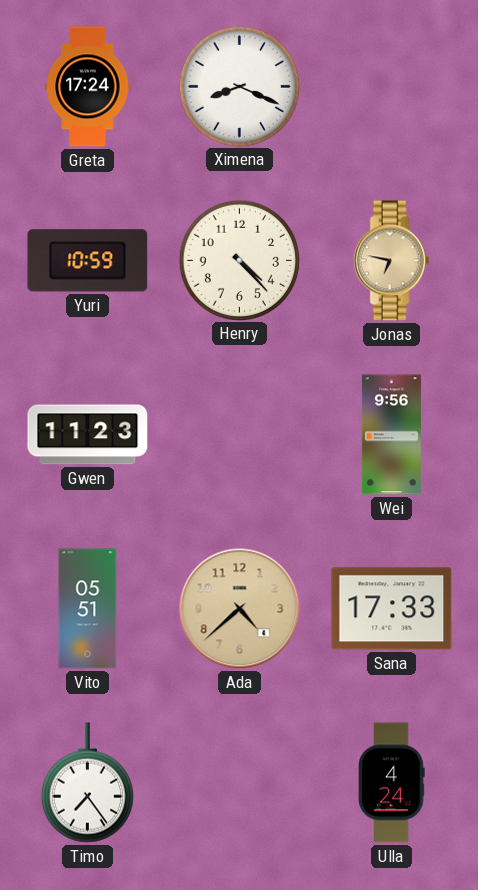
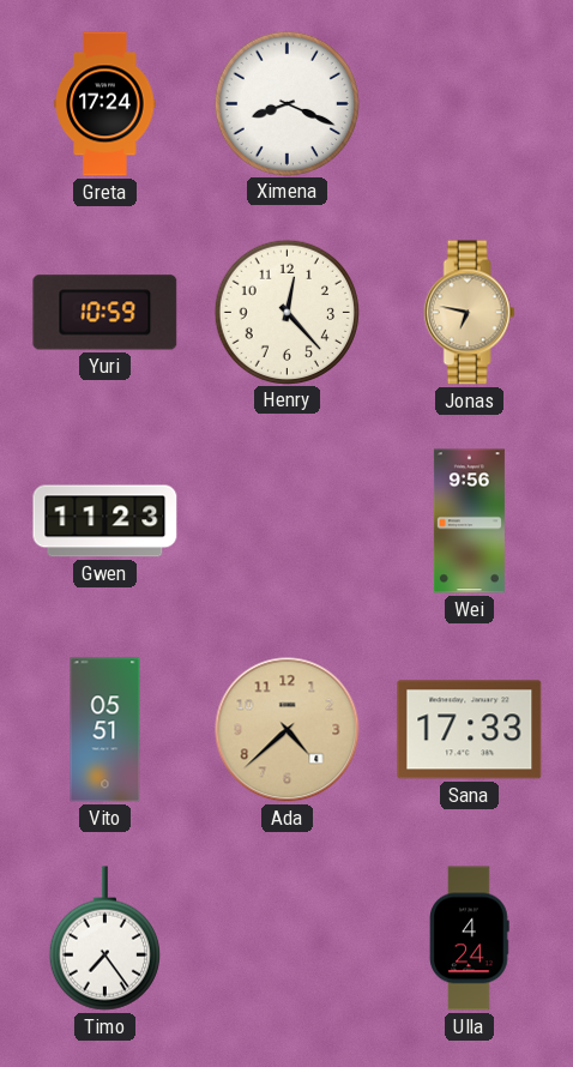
Henry: 4:23 -> 12:23
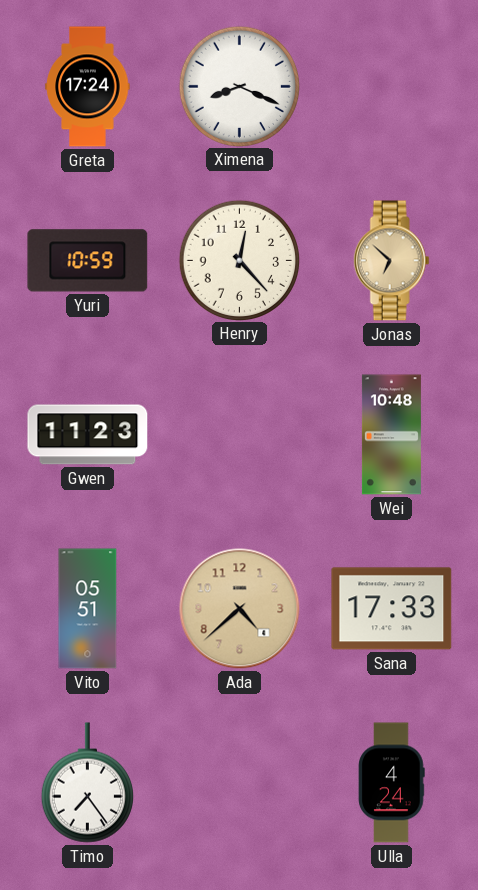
Jonas: 6:47 -> 6:52
Wei: 9:56 -> 10:48
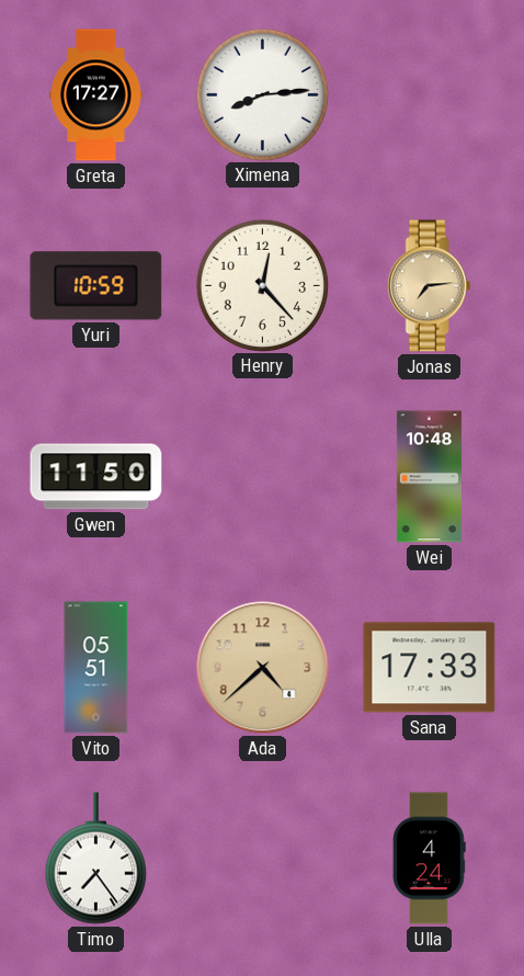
Greta: 17:24 -> 17:27
Ximena: 8:19 -> 8:14
Jonas: 6:52 -> 7:14
Gwen: 11:23 -> 11:50
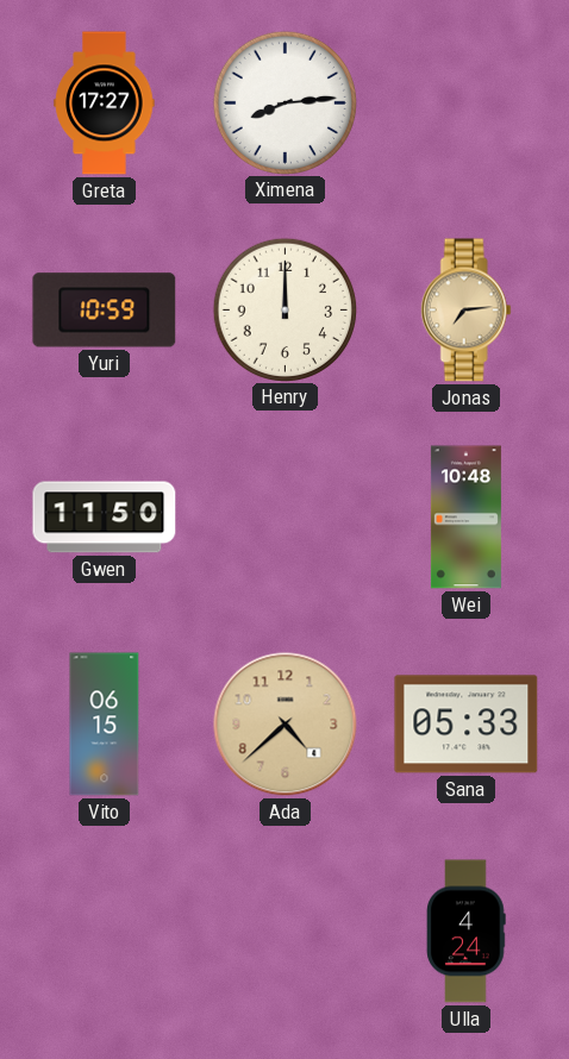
Henry: 12:23 -> 12:00
Vito: 05:51 -> 06:15
Sana: 17:33 -> 05:33
Timo: 7:24 -> none
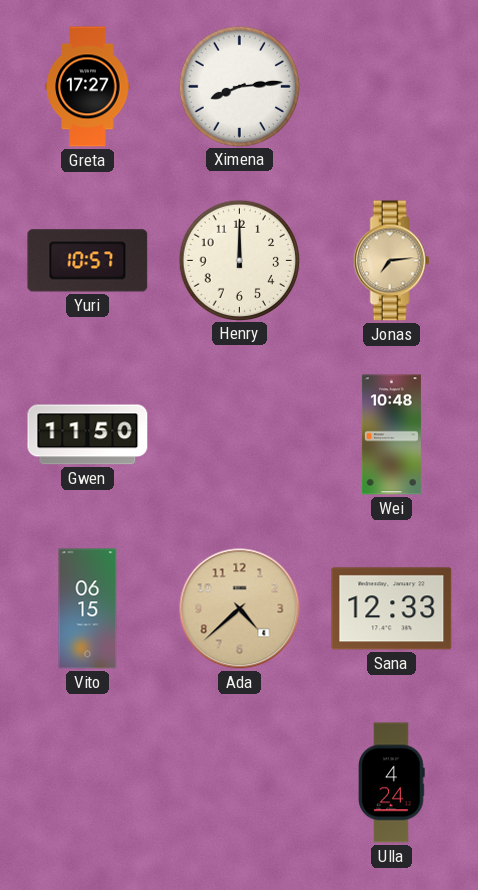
Yuri: 10:59 -> 10:57
Sana: 05:33 -> 12:33
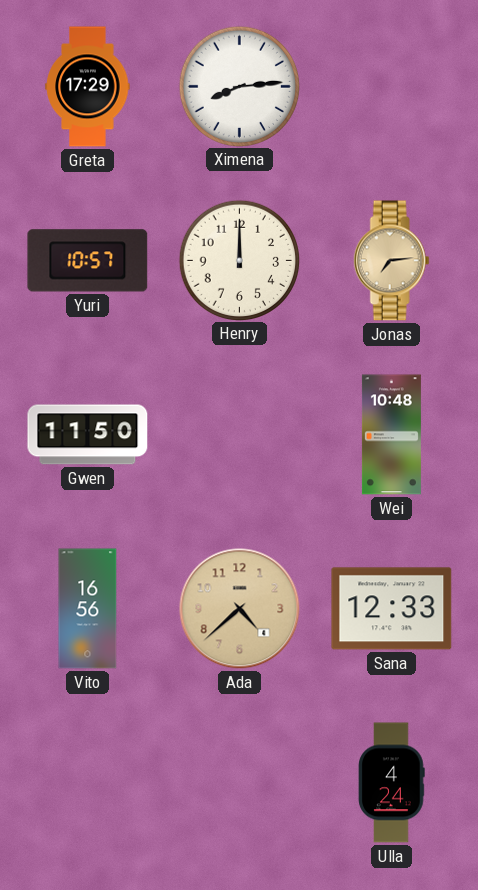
Greta: 17:27 -> 17:29
Vito: 06:15 -> 16:56
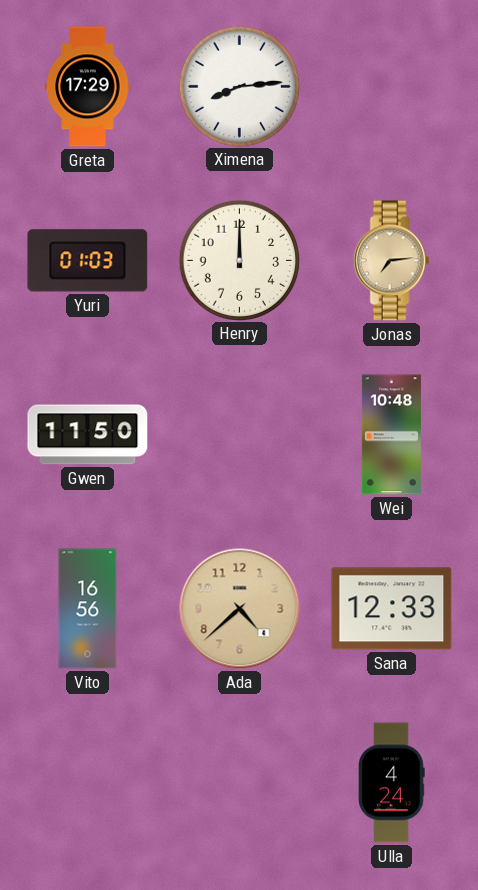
Yuri: 10:57 -> 01:03
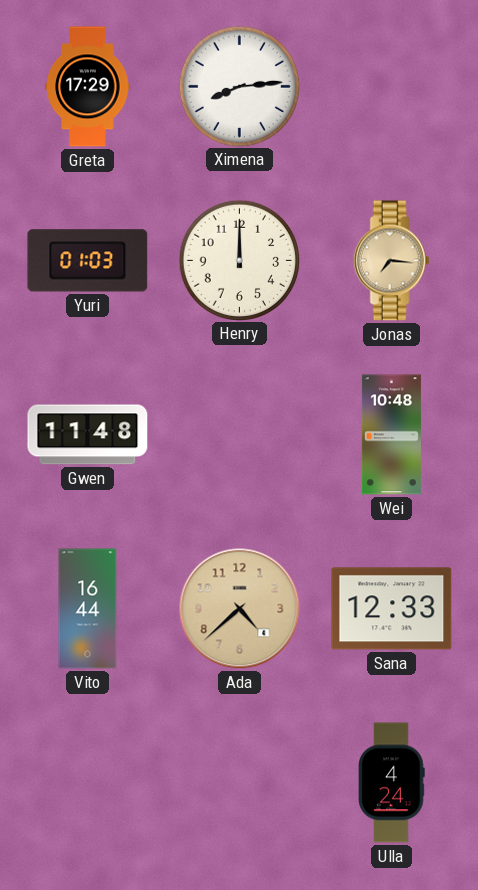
Jonas: 7:14 -> 7:16
Gwen: 11:50 -> 11:48
Vito: 16:56 -> 16:44
